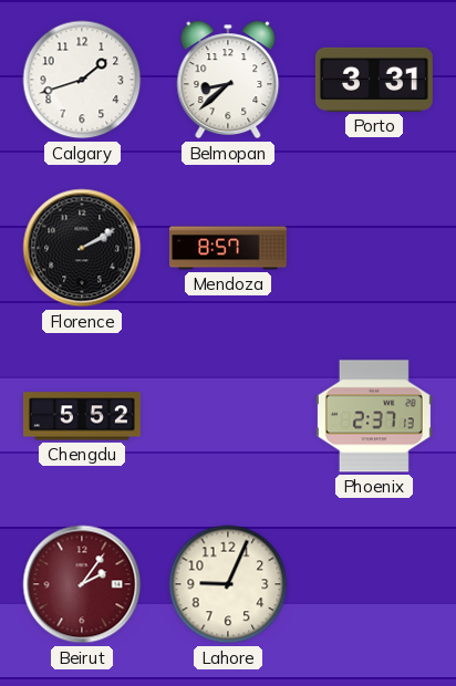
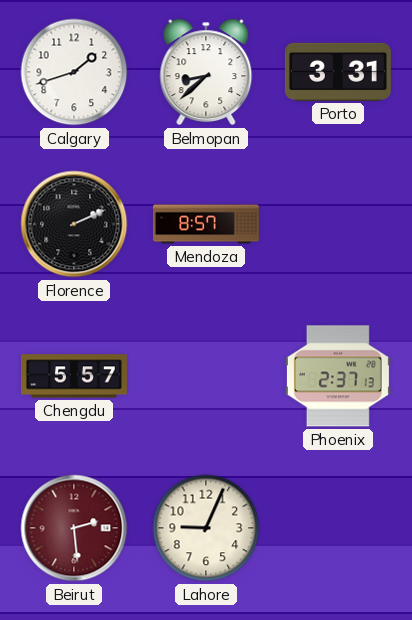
Florence: 2:10 -> 2:11
Chengdu: 5:52 -> 5:57
Beirut: 2:06 -> 2:29
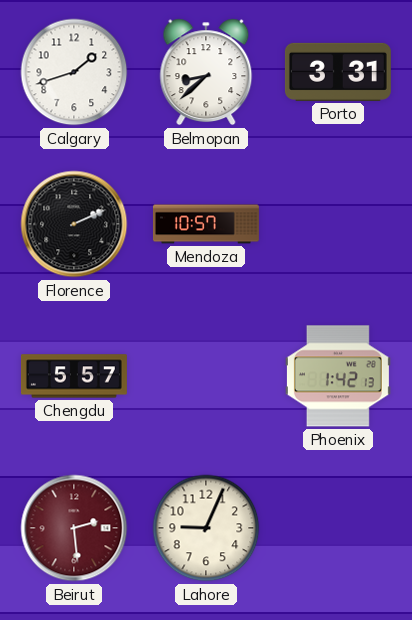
Mendoza: 8:57 -> 10:57
Phoenix: 2:37 -> 1:42
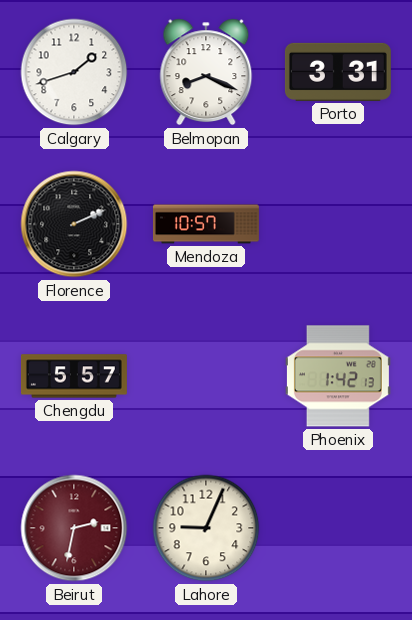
Belmopan: 8:38 -> 8:19
Beirut: 2:29 -> 2:32
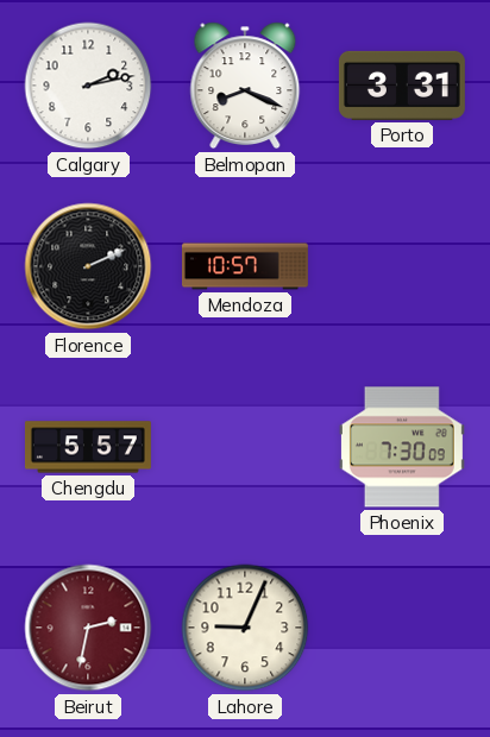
Calgary: 1:42 -> 2:13
Phoenix: 1:42 -> 7:30
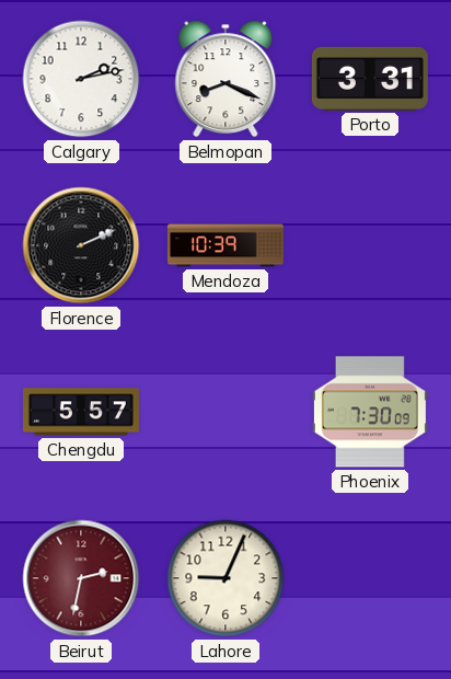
Mendoza: 10:57 -> 10:39
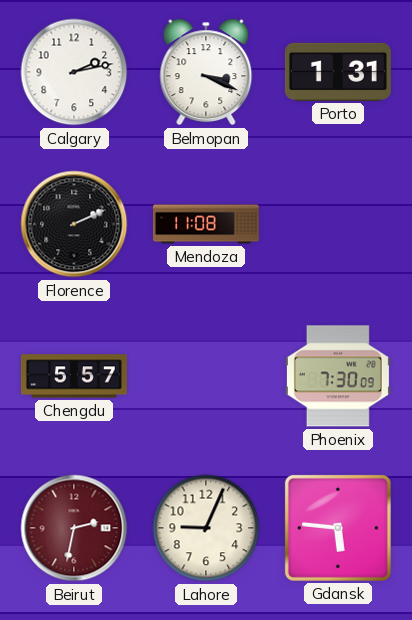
Belmopan: 8:19 -> 3:19
Porto: 3:31 -> 1:31
Mendoza: 10:39 -> 11:08
Gdansk: none -> 5:46
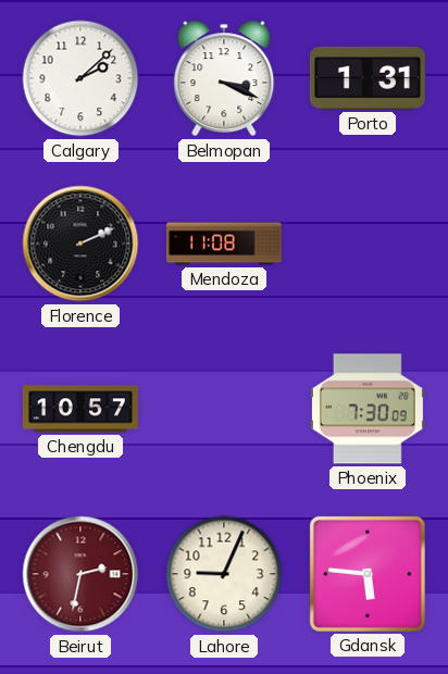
Calgary: 2:13 -> 2:08
Chengdu: 5:57 -> 10:57
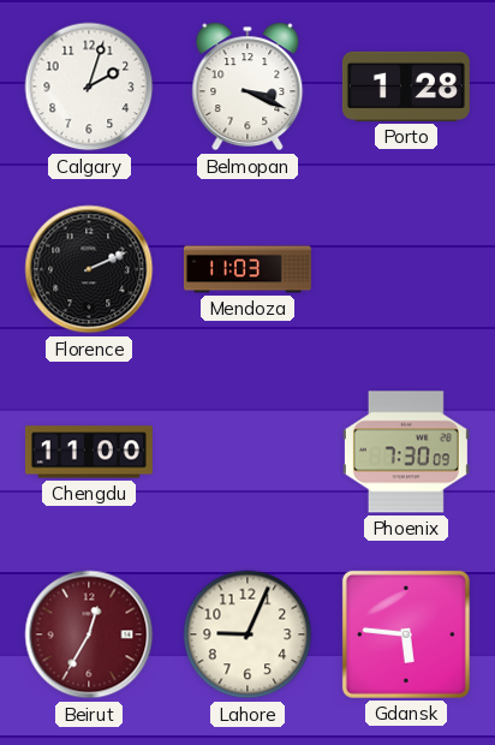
Calgary: 2:08 -> 2:03
Porto: 1:31 -> 1:28
Mendoza: 11:08 -> 11:03
Chengdu: 10:57 -> 11:00
Beirut: 2:32 -> 12:35
